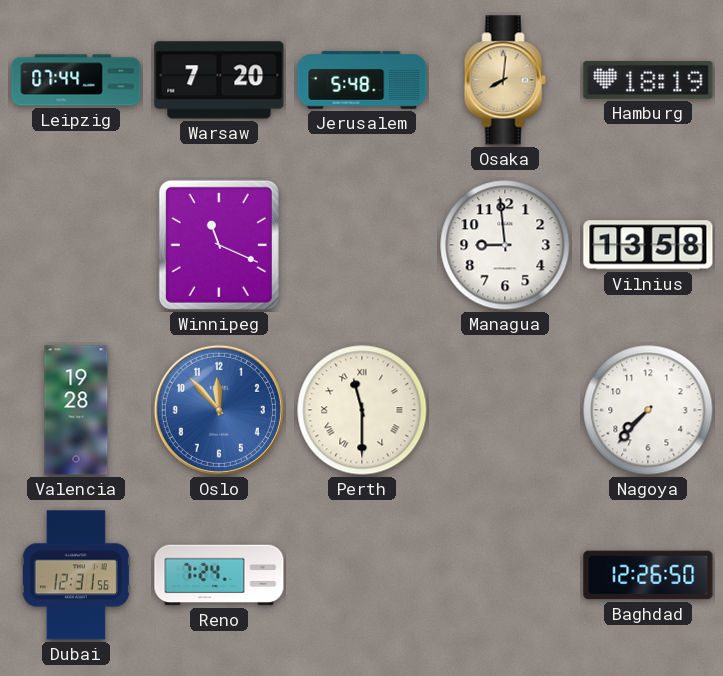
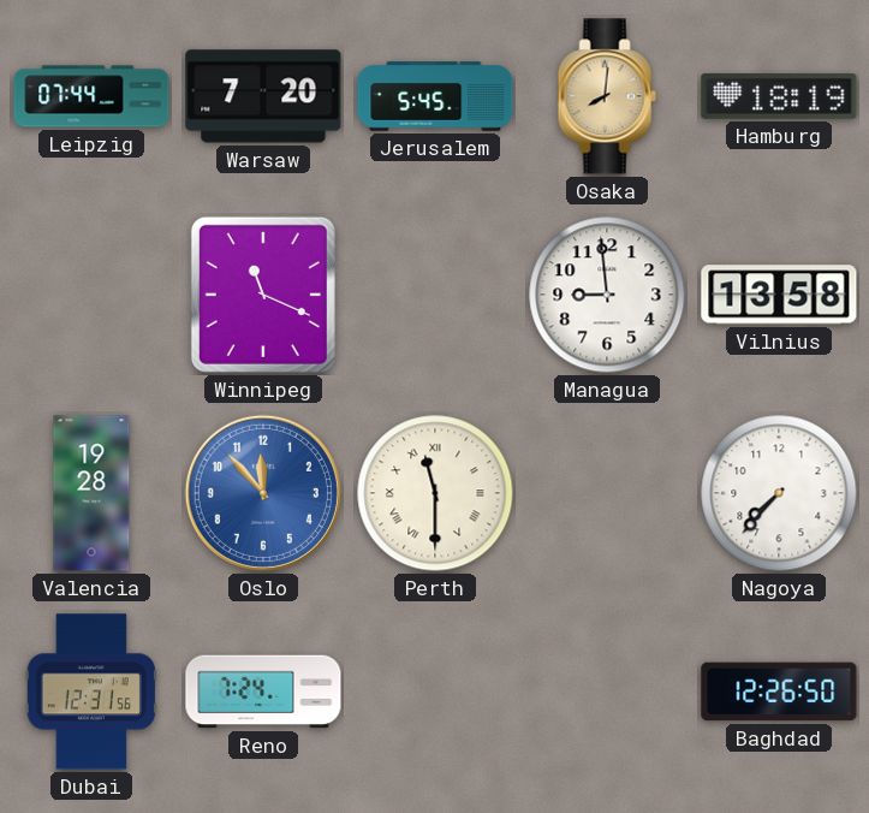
Jerusalem: 5:48 -> 5:45
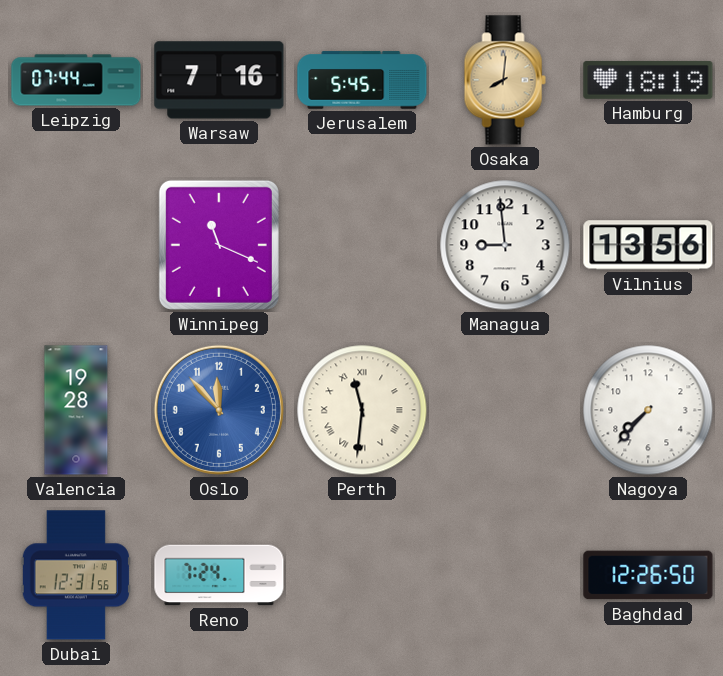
Warsaw: 7:20 -> 7:16
Vilnius: 13:58 -> 13:56
Perth: 11:30 -> 11:31
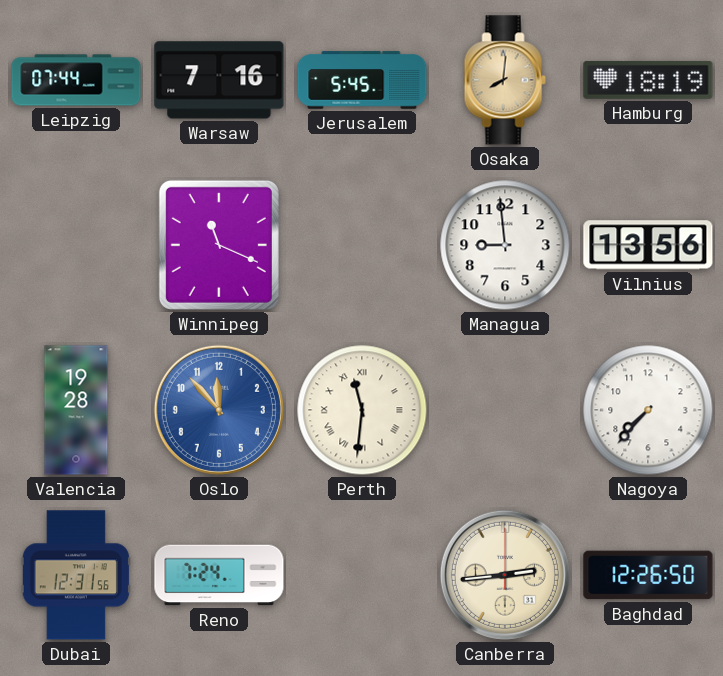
Canberra: none -> 2:44
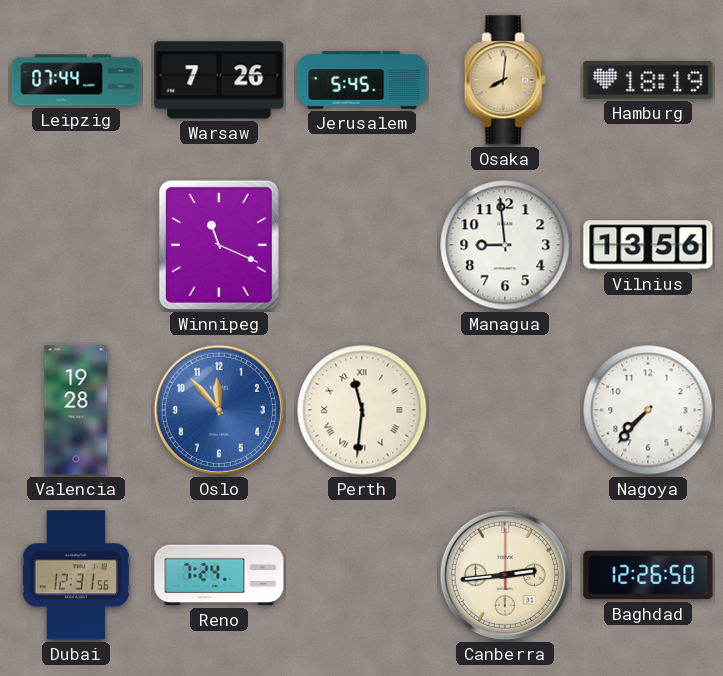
Warsaw: 7:16 -> 7:26
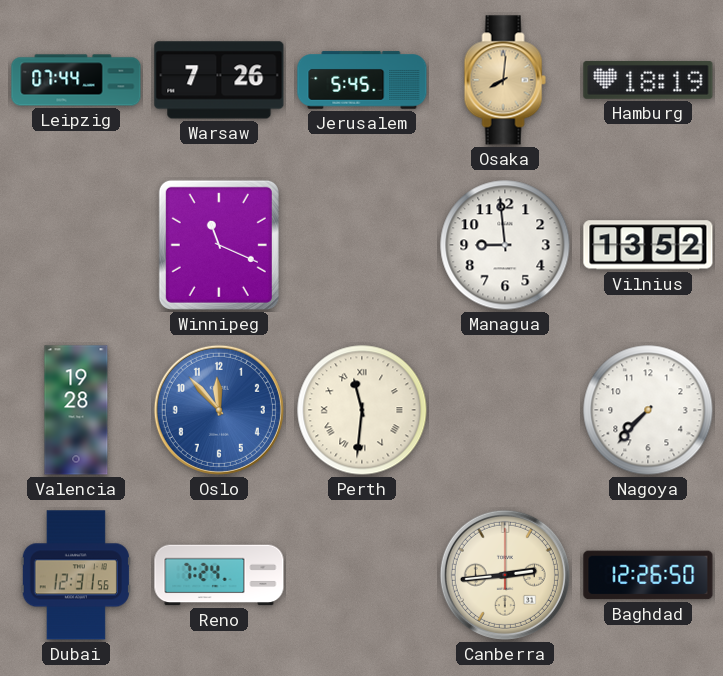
Vilnius: 13:56 -> 13:52
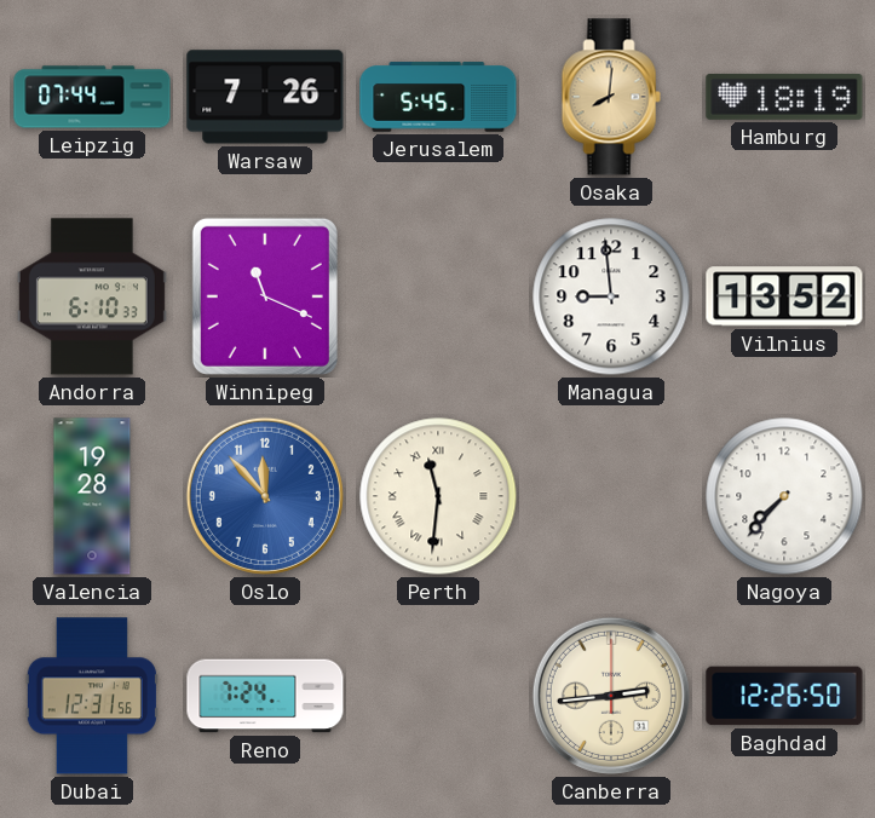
Andorra: none -> 6:10
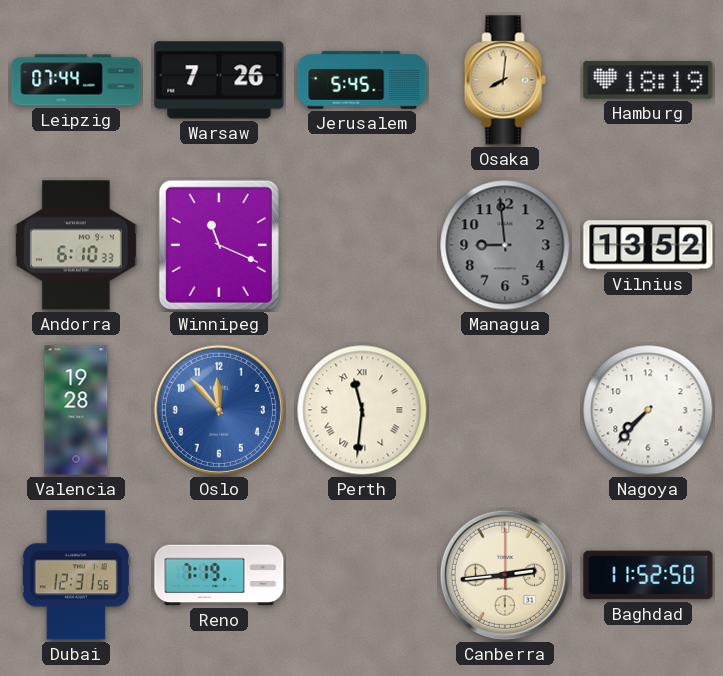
Managua dial: white -> grey
Reno: 7:24 -> 7:19
Baghdad: 12:26 -> 11:52
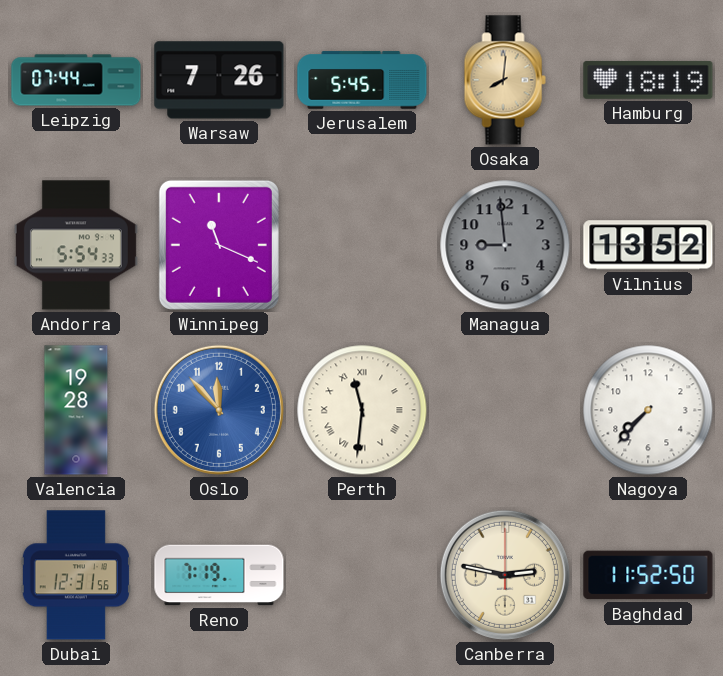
Andorra: 6:10 -> 5:54
Canberra: 2:44 -> 2:47
